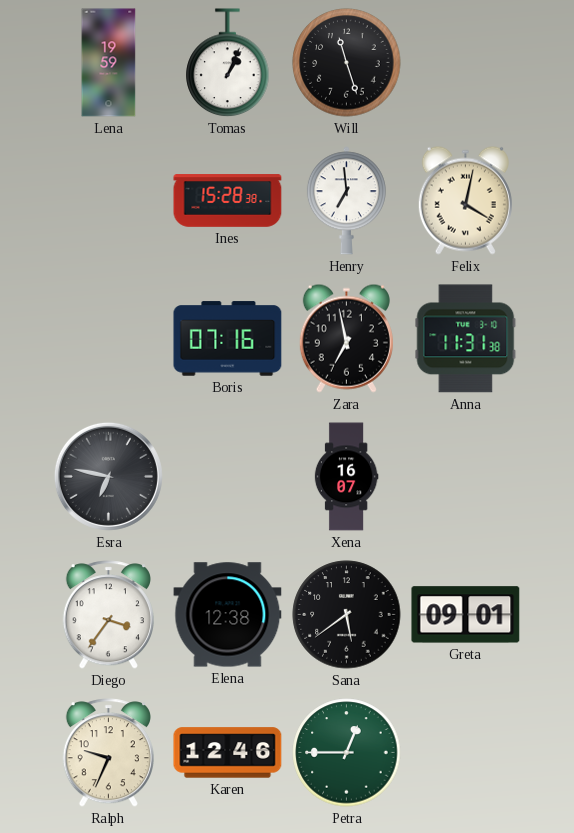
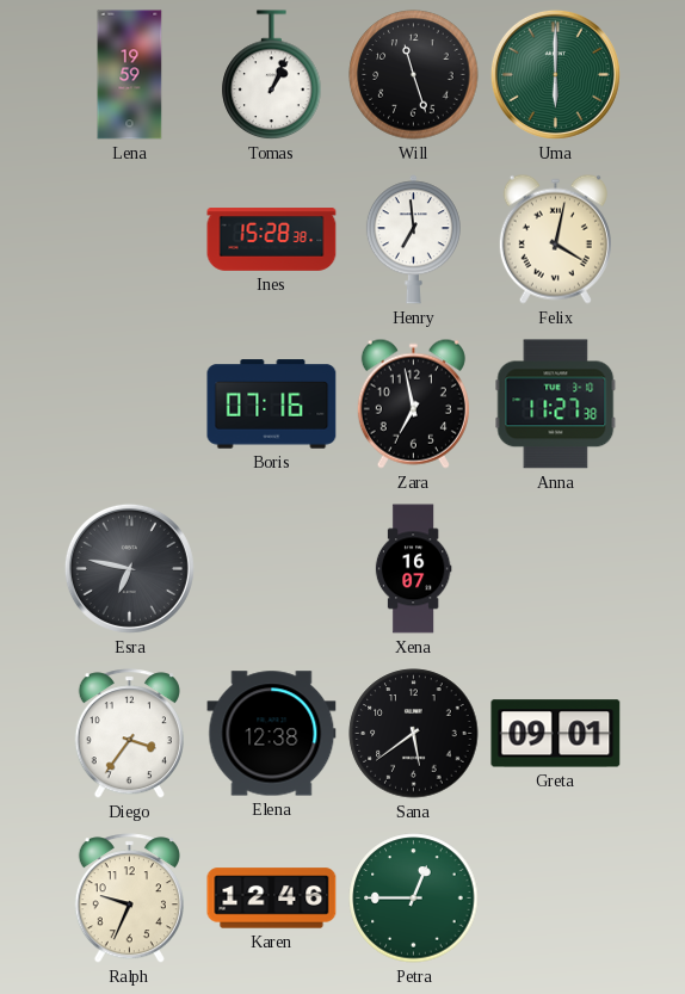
Uma: none -> 6:00
Anna: 11:31 -> 11:27
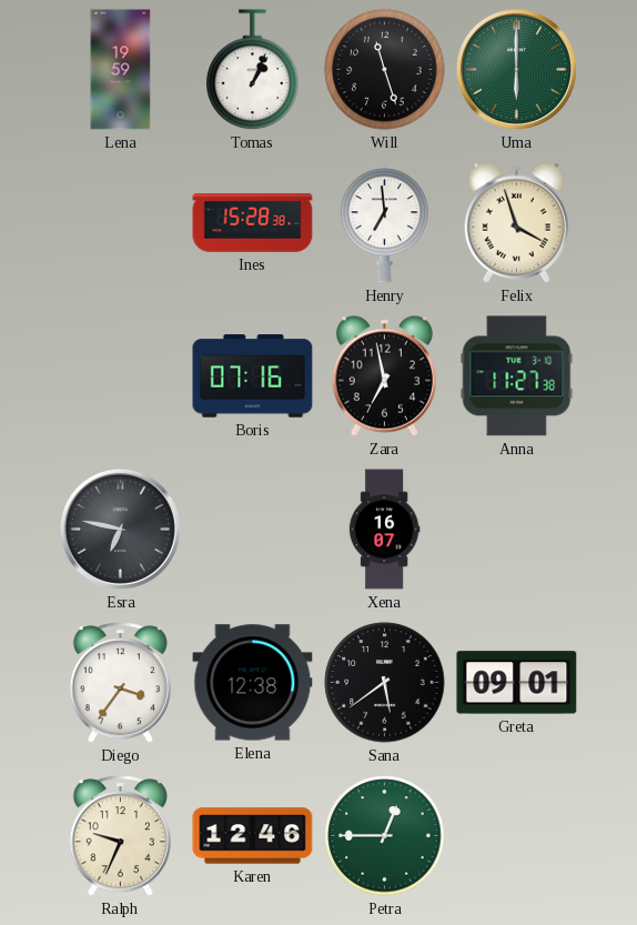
Felix: 4:02 -> 3:57
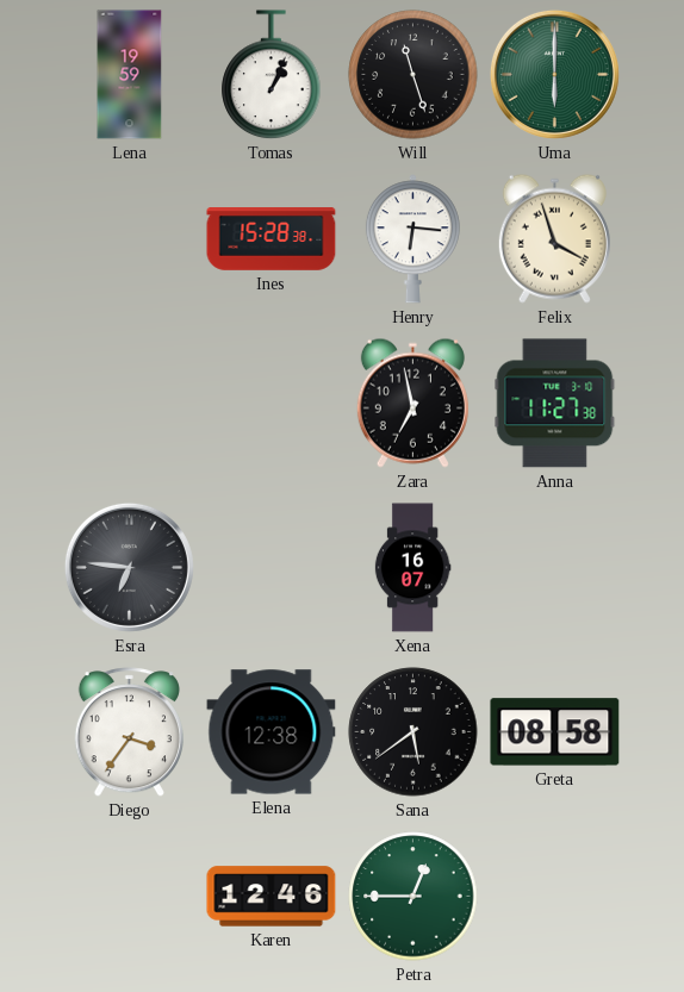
Henry: 6:59 -> 6:16
Boris: 07:16 -> none
Esra: 6:47 -> 6:46
Greta: 09:01 -> 08:58
Ralph: 9:34 -> none
